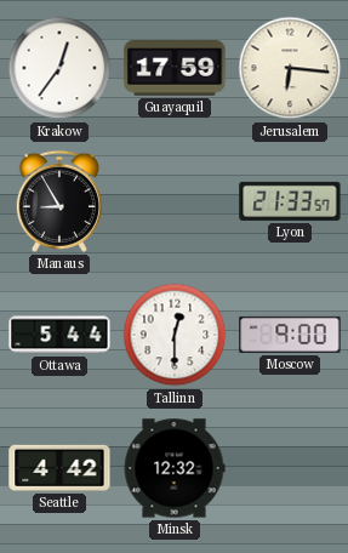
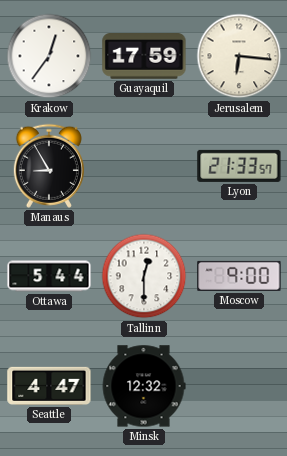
Seattle: 4:42 -> 4:47
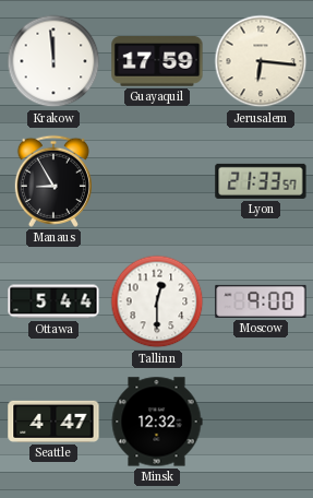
Krakow: 12:36 -> 11:59
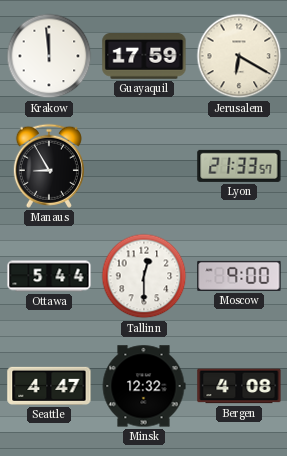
Jerusalem: 6:16 -> 6:20
Bergen: none -> 4:08
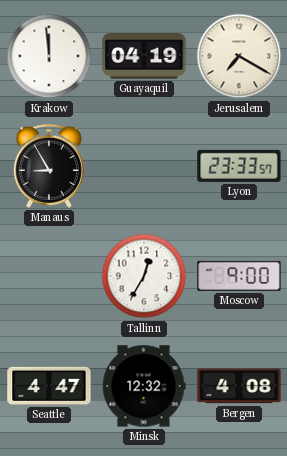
Guayaquil: 17:59 -> 04:19
Jerusalem: 6:20 -> 7:20
Lyon: 21:33 -> 23:33
Ottawa: 5:44 -> none
Tallinn: 12:30 -> 12:35
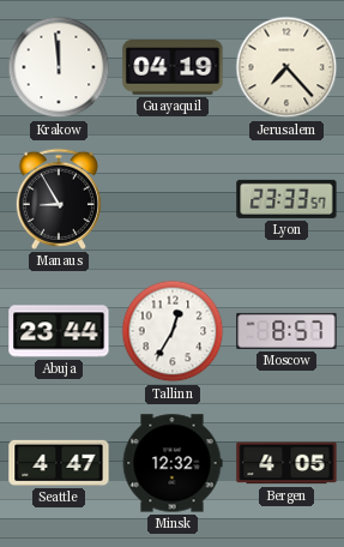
Jerusalem: 7:20 -> 7:23
Abuja: none -> 23:44
Moscow: 9:00 -> 8:57
Bergen: 4:08 -> 4:05
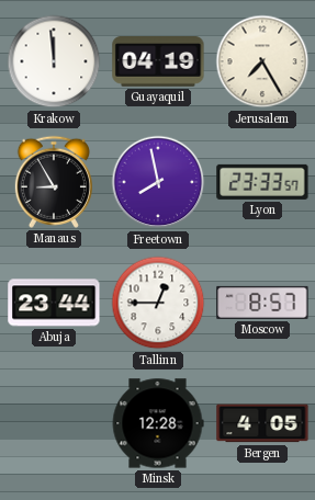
Jerusalem: 7:23 -> 7:25
Freetown: none -> 7:58
Tallinn: 12:35 -> 12:45
Seattle: 4:47 -> none
Minsk: 12:32 -> 12:28
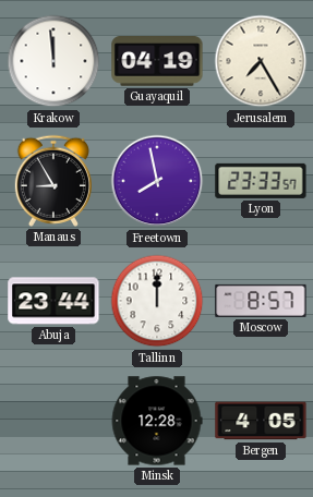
Tallinn: 12:45 -> 12:00
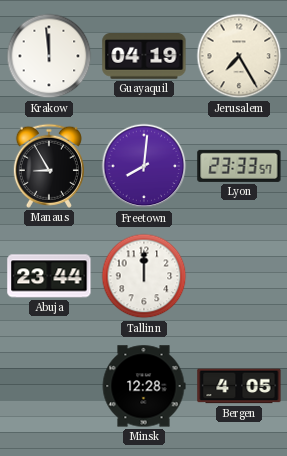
Freetown: 7:58 -> 8:01
Moscow: 8:57 -> none
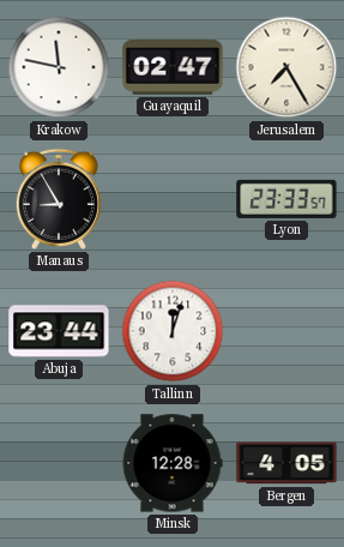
Krakow: 11:59 -> 11:47
Guayaquil: 04:19 -> 02:47
Freetown: 8:01 -> none
Tallinn: 12:00 -> 12:03
